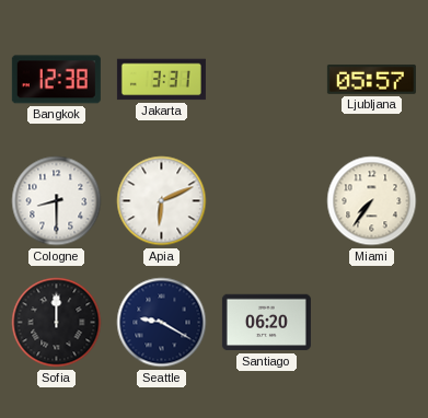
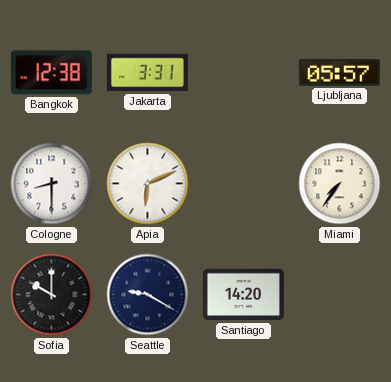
Sofia: 12:00 -> 10:00
Santiago: 06:20 -> 14:20
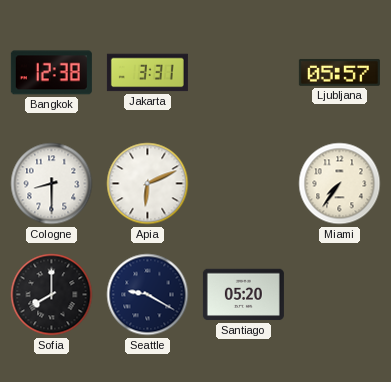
Sofia: 10:00 -> 8:00
Santiago: 14:20 -> 05:20
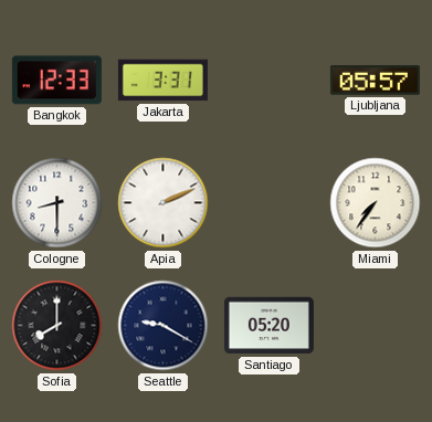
Bangkok: 12:38 -> 12:33
Apia: 6:11 -> 2:11
